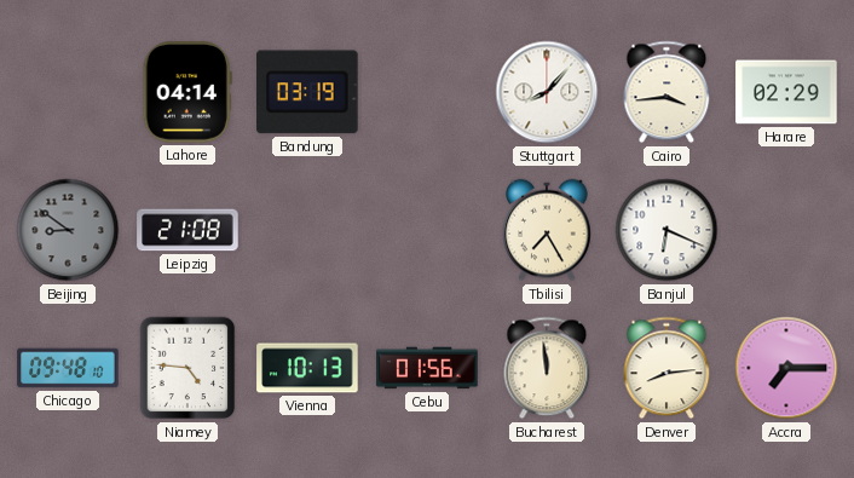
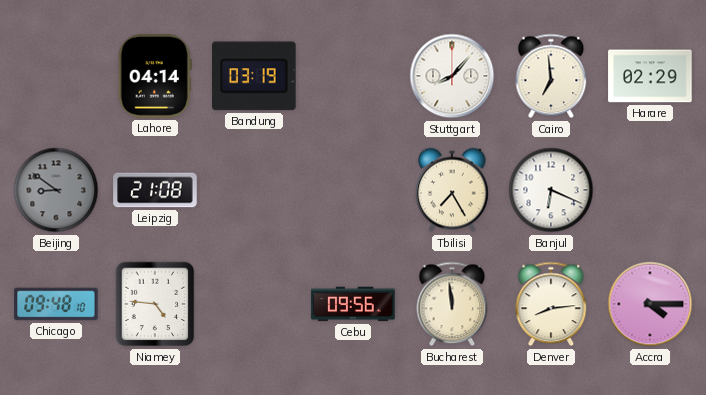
Cairo: 3:44 -> 6:59
Vienna: 10:13 -> none
Cebu: 01:56 -> 09:56
Accra: 7:15 -> 4:15
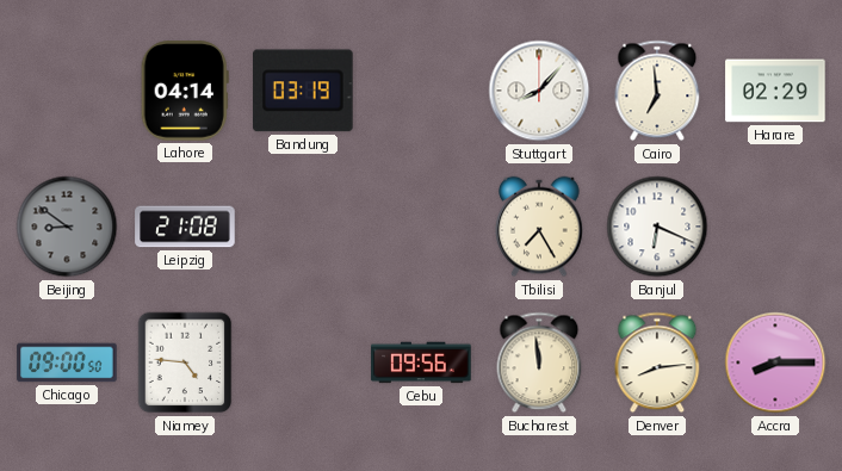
Chicago: 09:48 -> 09:00
Accra: 4:15 -> 8:15
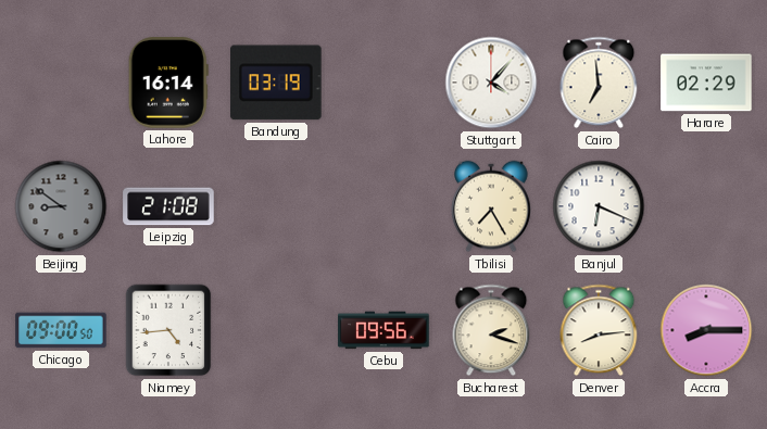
Lahore: 04:14 -> 16:14
Stuttgart: 8:07 -> 4:07
Niamey: 4:46 -> 4:44
Bucharest: 11:59 -> 2:18
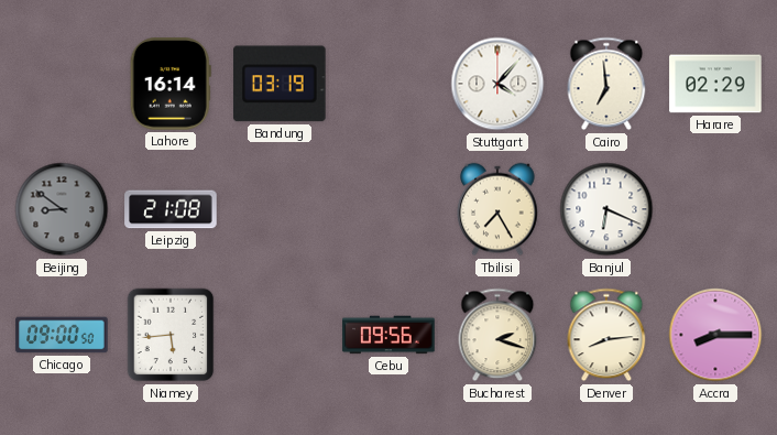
Niamey: 4:44 -> 5:44
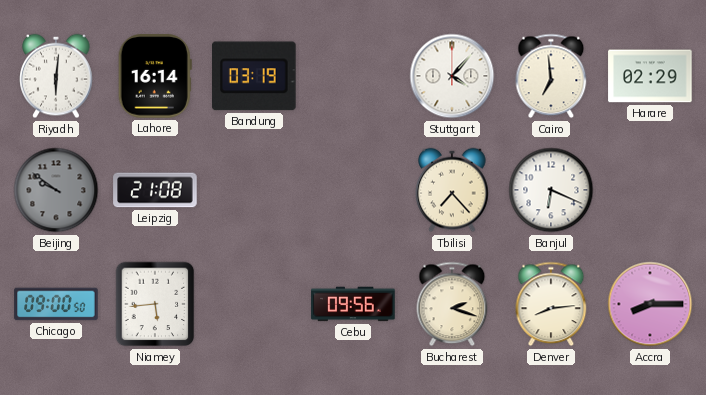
Riyadh: none -> 6:01
Beijing: 8:51 -> 9:51
Tbilisi: 7:25 -> 7:23
